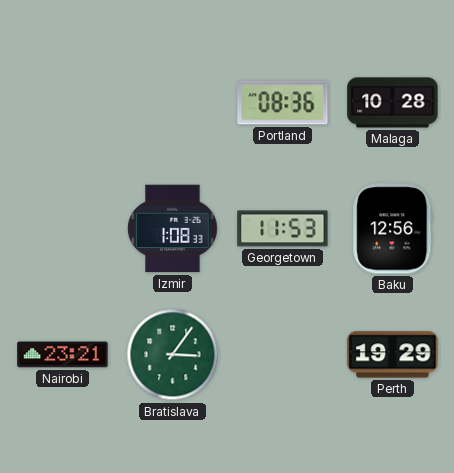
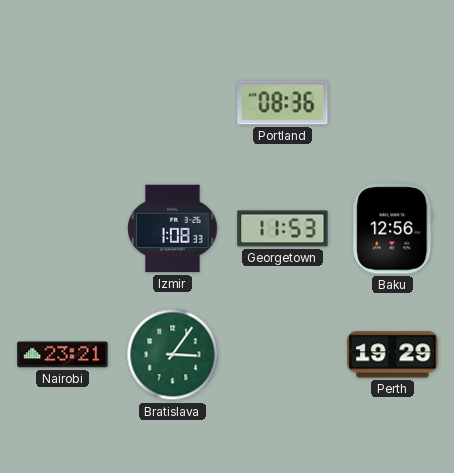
Malaga: 10:28 -> none
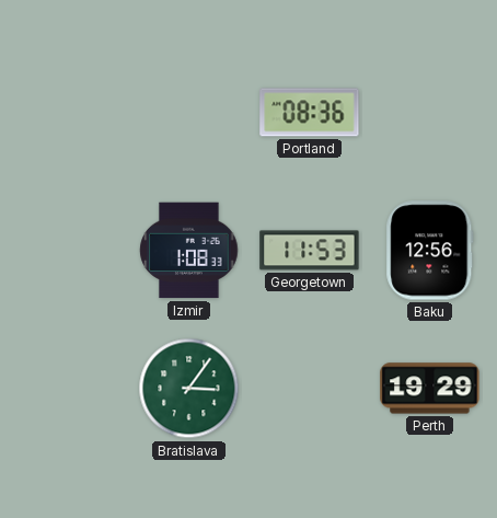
Nairobi: 23:21 -> none
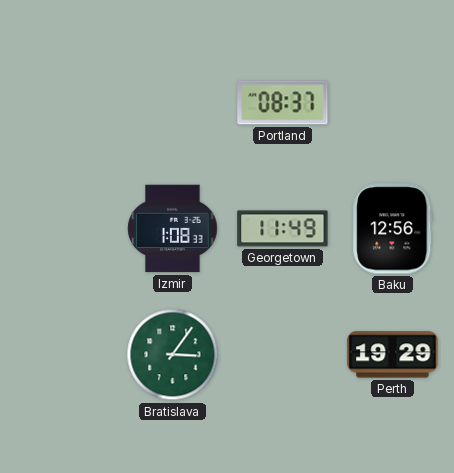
Portland: 08:36 -> 08:37
Georgetown: 11:53 -> 11:49
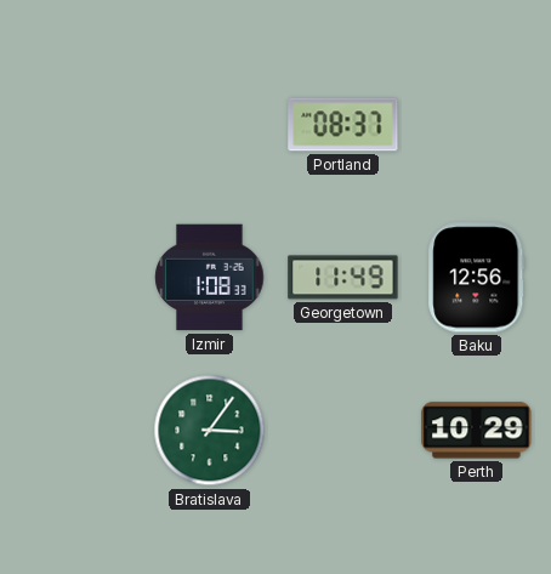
Perth: 19:29 -> 10:29
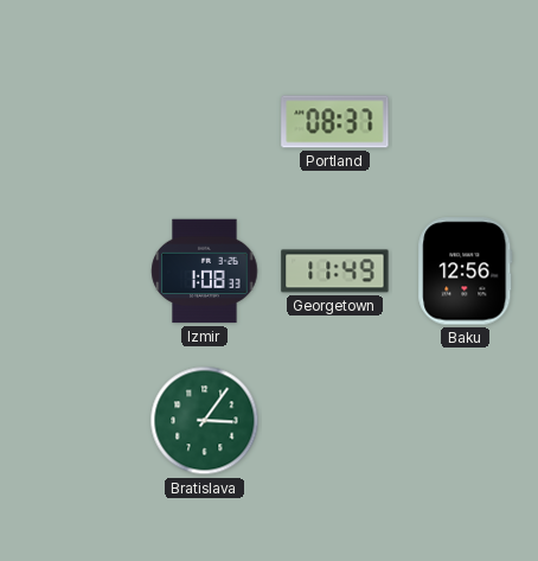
Perth: 10:29 -> none
